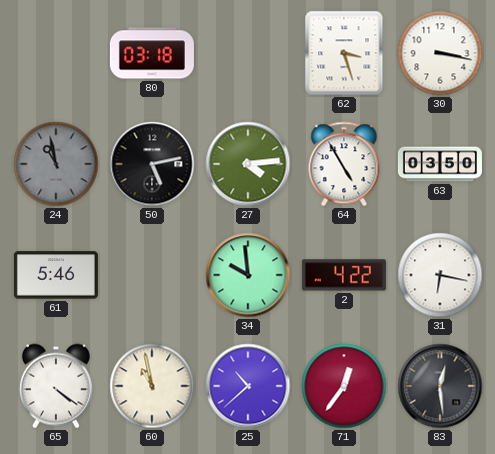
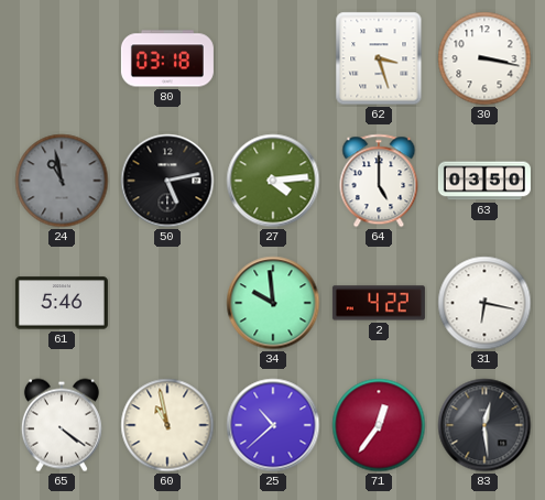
64: 4:55 -> 5:00
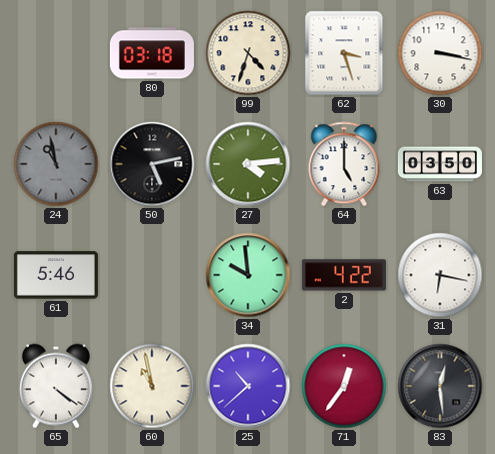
99: none -> 4:33
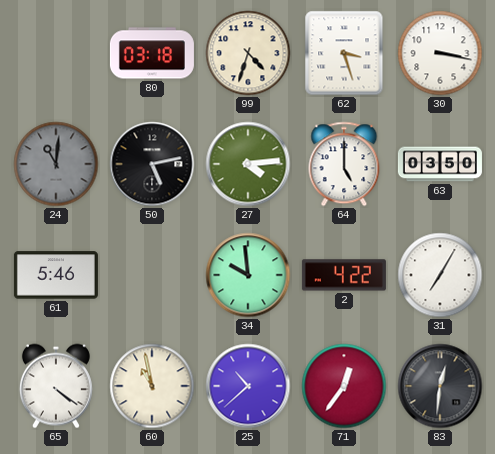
24: 10:58 -> 11:01
31: 6:17 -> 7:05
83: 12:29 -> 12:31
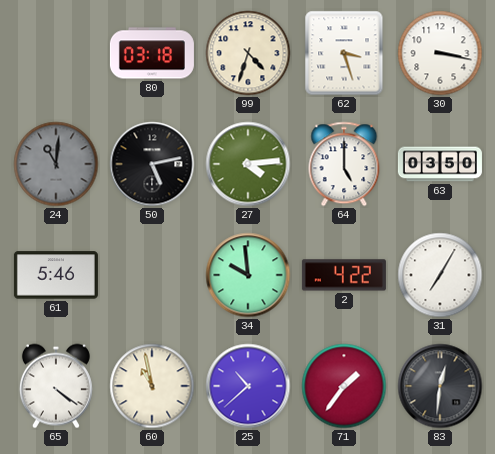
71: 12:36 -> 1:36
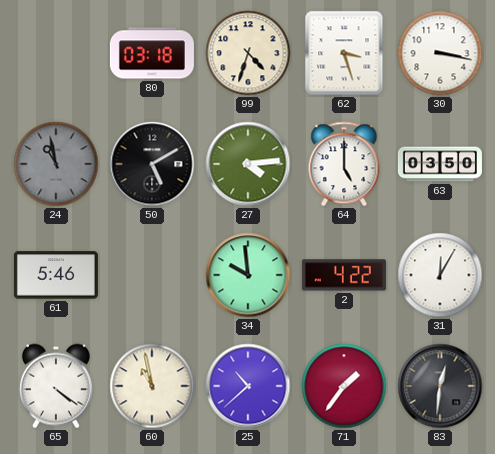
24: 11:01 -> 10:58
50: 5:13 -> 5:10
31: 7:05 -> 12:05
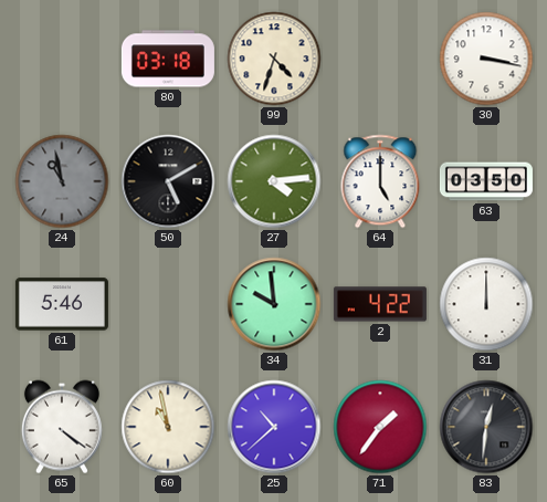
62: 3:27 -> none
31: 12:05 -> 12:00
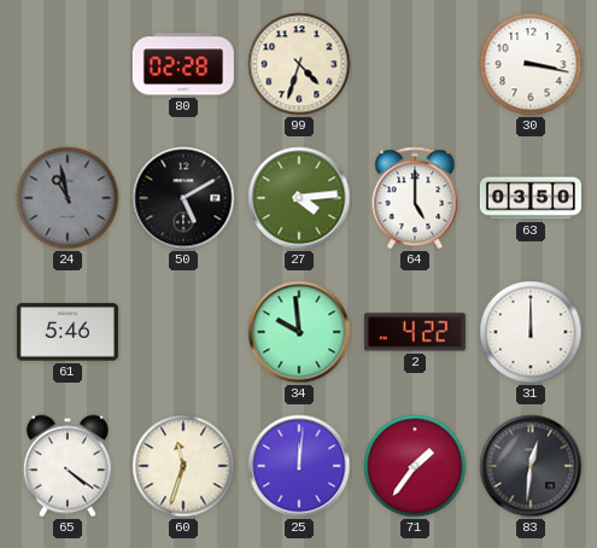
80: 03:18 -> 02:28
60: 10:58 -> 11:33
25: 10:38 -> 12:01
